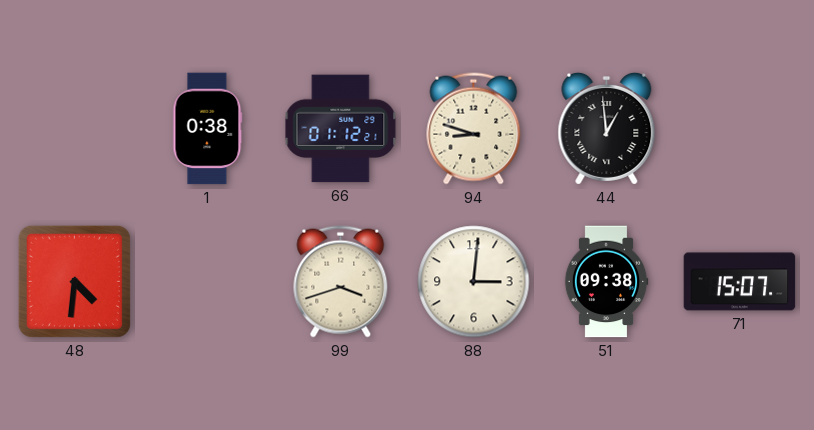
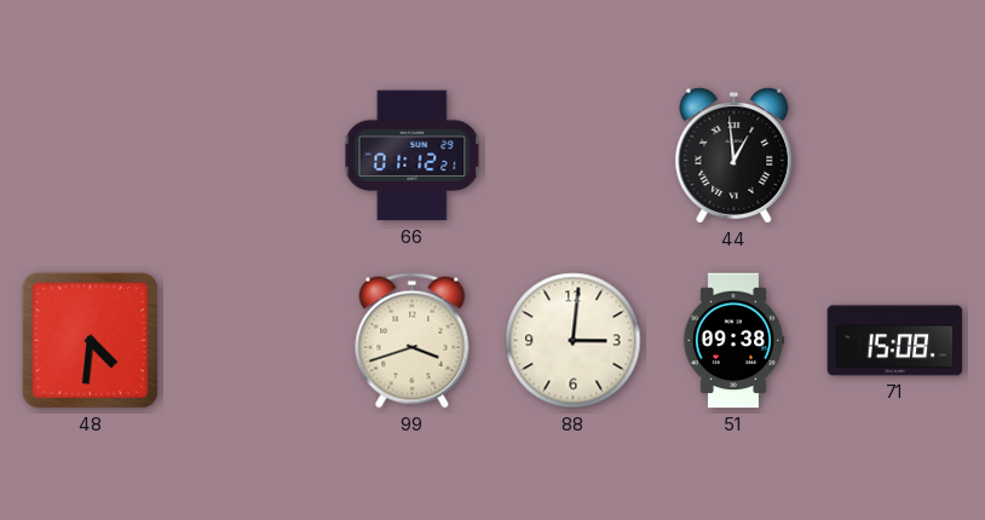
1: 0:38 -> none
94: 8:48 -> none
71: 15:07 -> 15:08
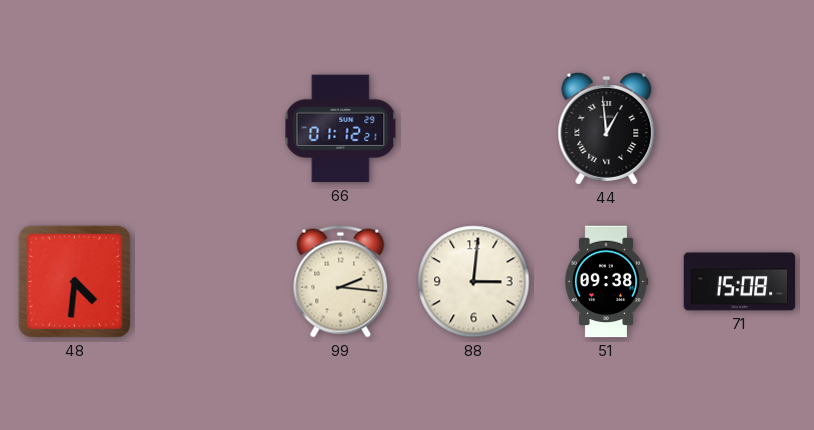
99: 3:42 -> 2:16
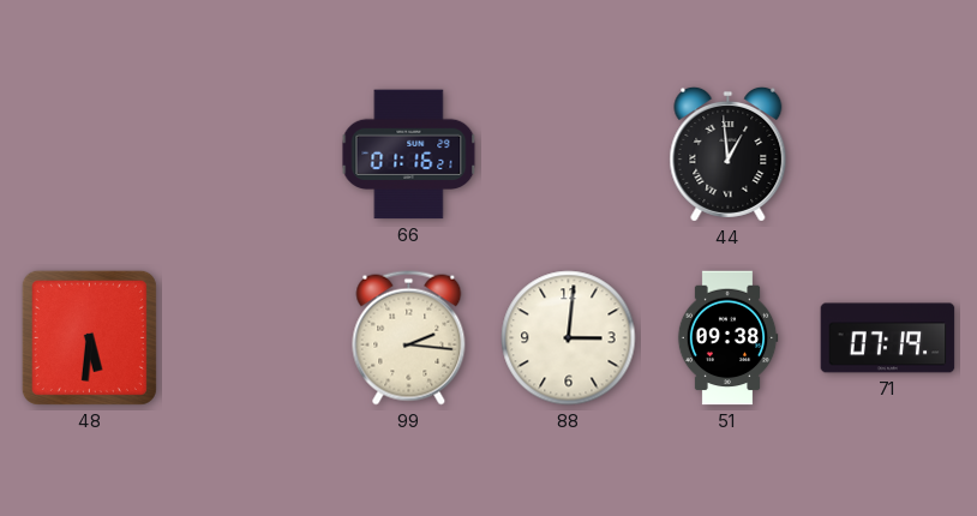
66: 01:12 -> 01:16
48: 4:31 -> 5:31
71: 15:08 -> 07:19
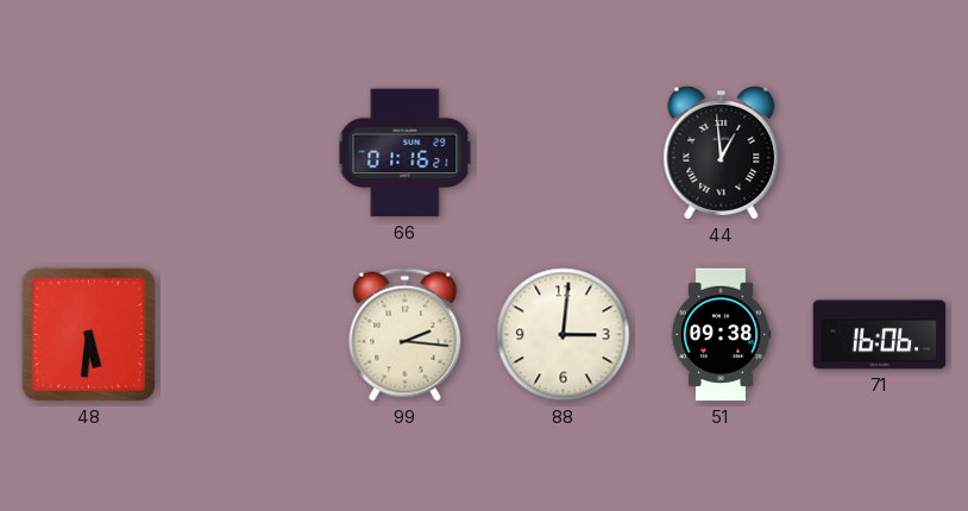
71: 07:19 -> 16:06
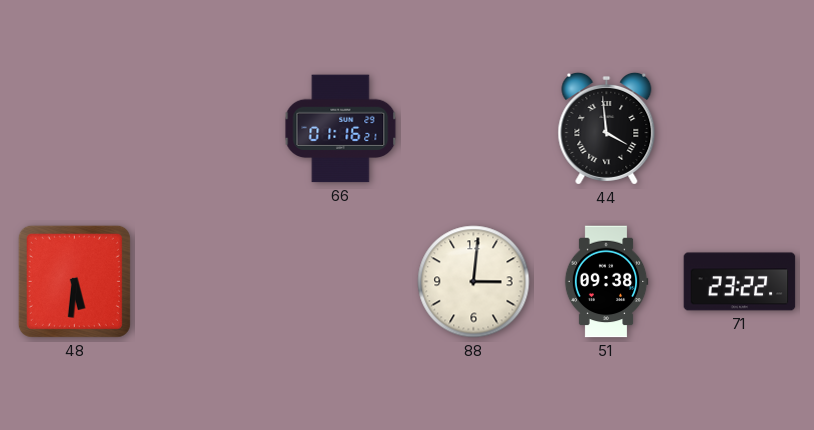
44: 12:59 -> 3:59
99: 2:16 -> none
71: 16:06 -> 23:22
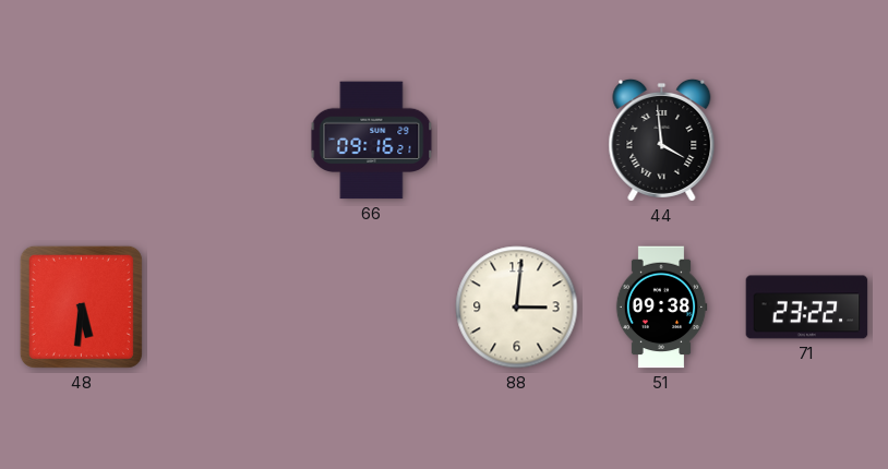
66: 01:16 -> 09:16
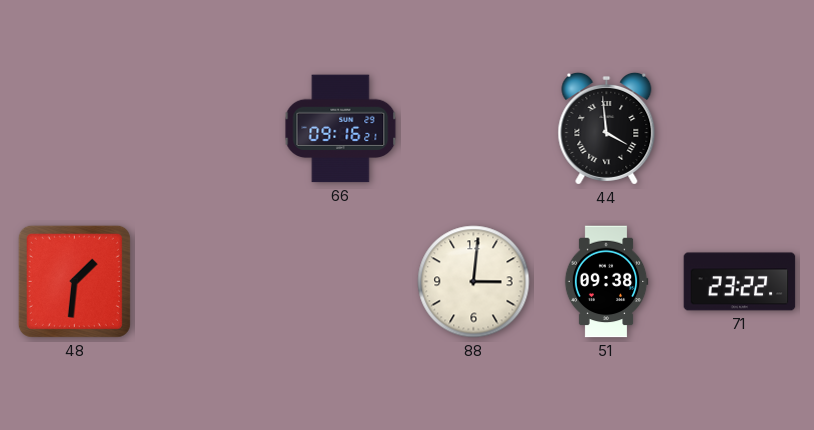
48: 5:31 -> 1:31
